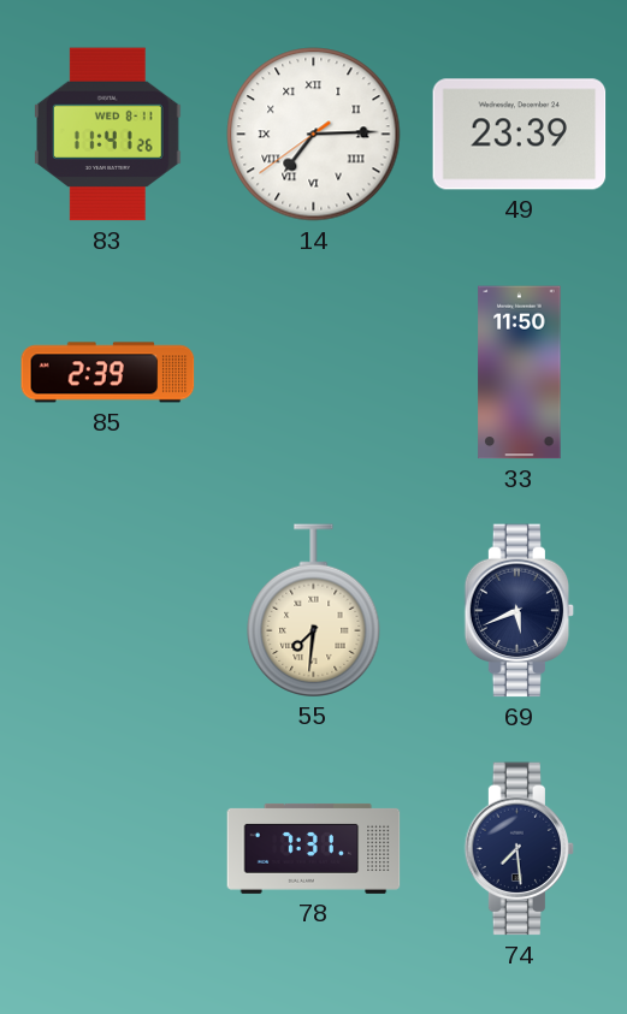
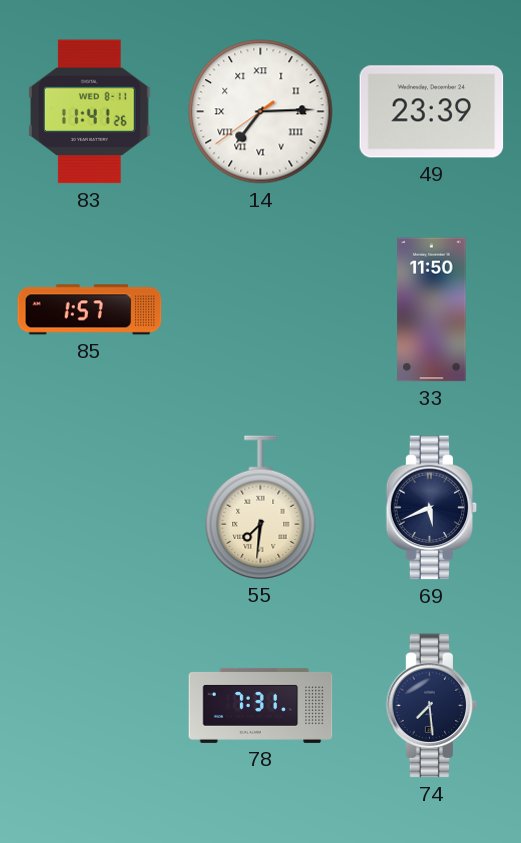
85: 2:39 -> 1:57
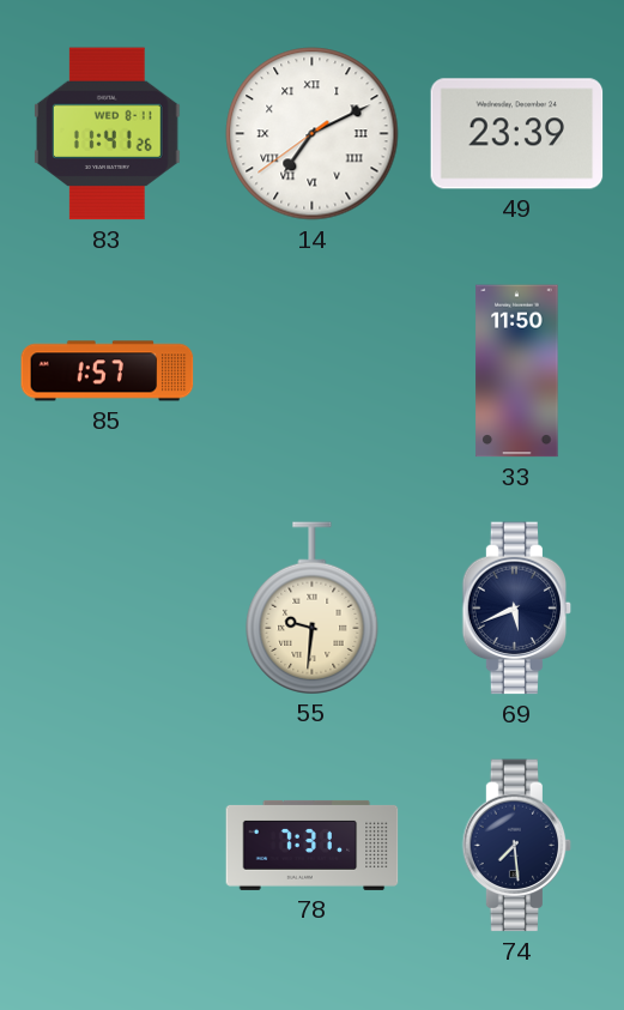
14: 7:14 -> 7:10
55: 7:31 -> 9:31
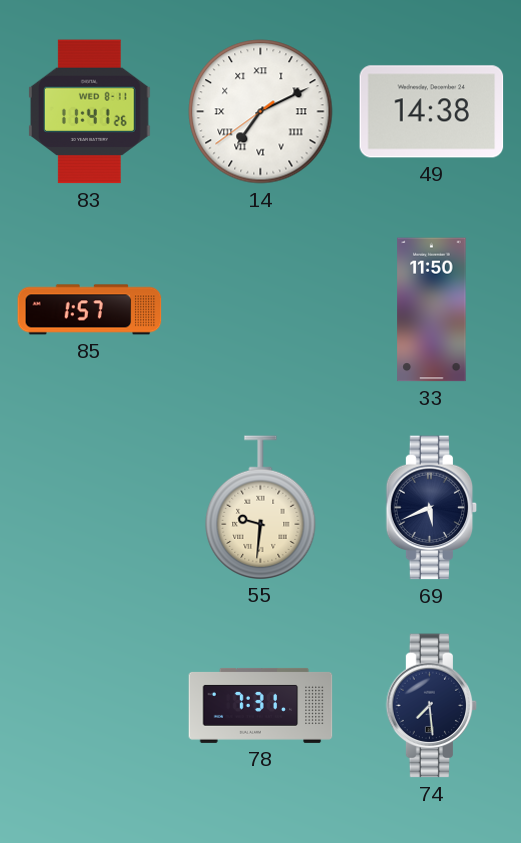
49: 23:39 -> 14:38
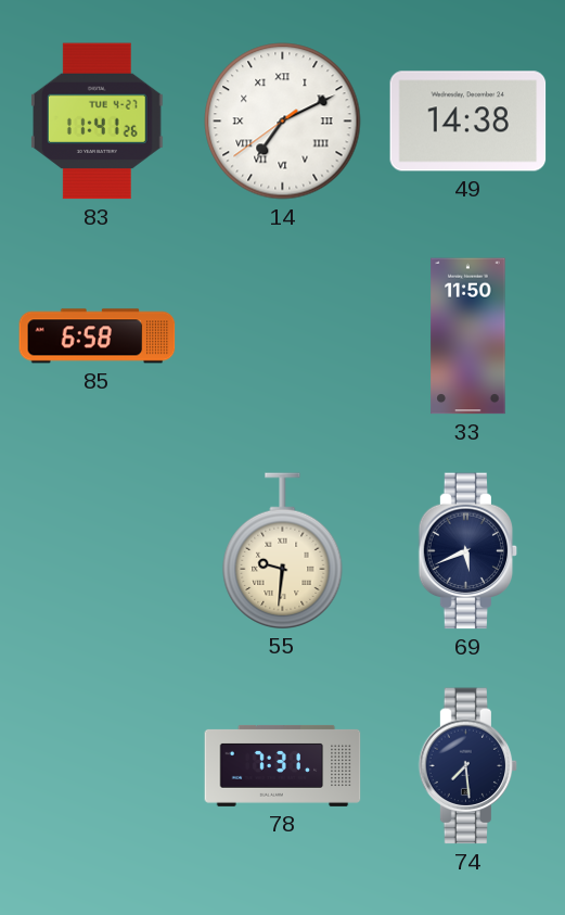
83 date: WED 8-11 -> TUE 4-27
85: 1:57 -> 6:58
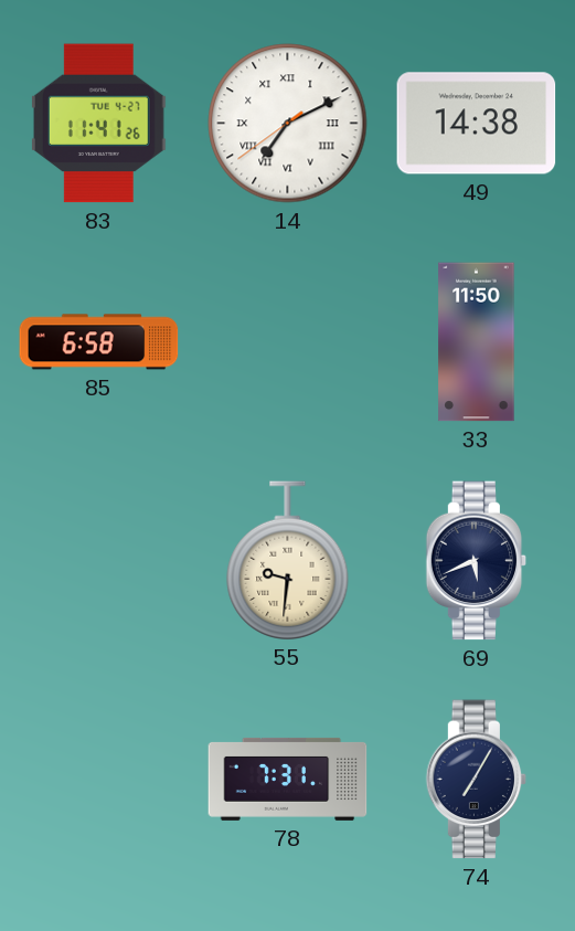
74: 7:29 -> 7:05
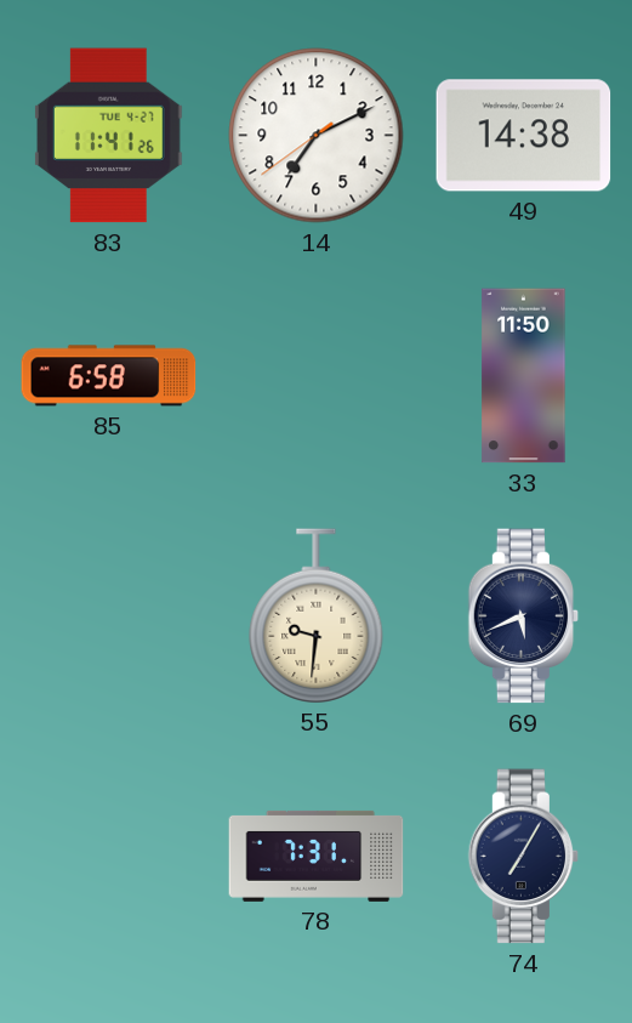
14 numerals: Roman -> Arabic
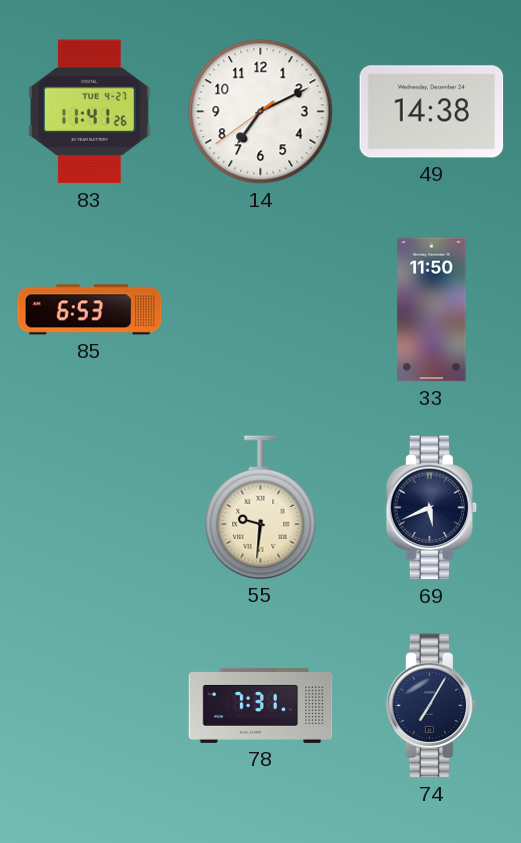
85: 6:58 -> 6:53
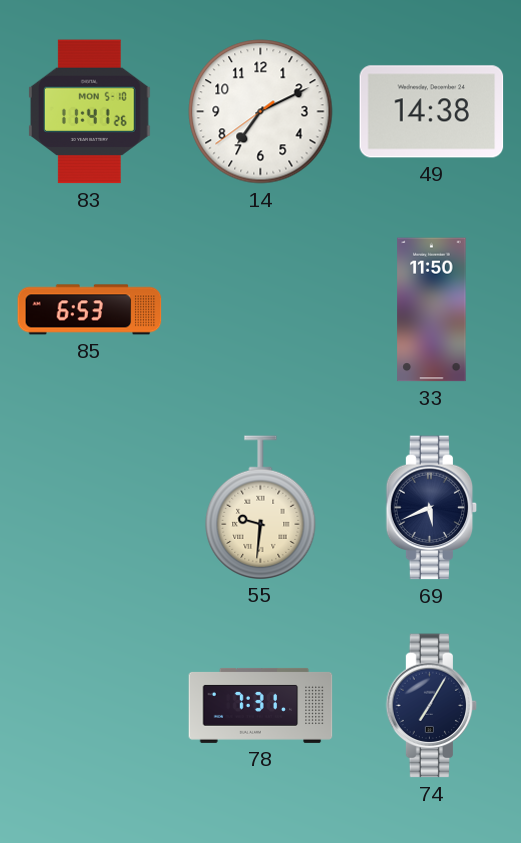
83 date: TUE 4-27 -> MON 5-10
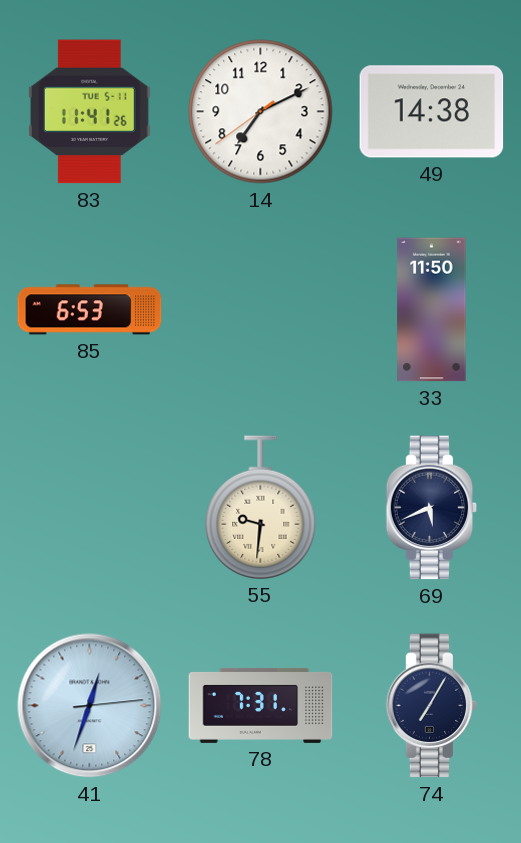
83 date: MON 5-10 -> TUE 5-11
41: none -> 12:33
